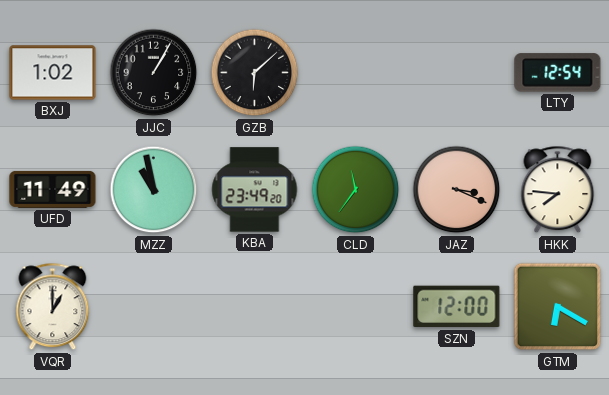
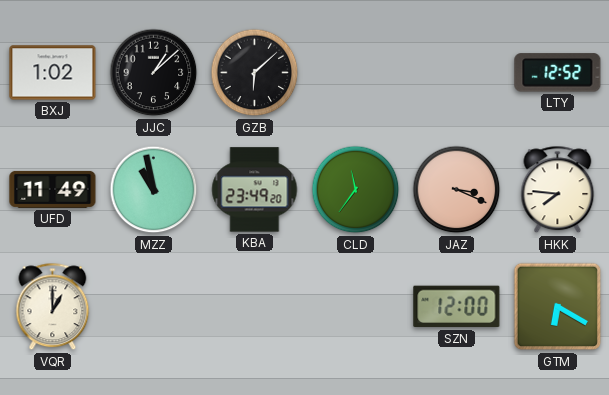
JJC: 1:05 -> 1:08
LTY: 12:54 -> 12:52
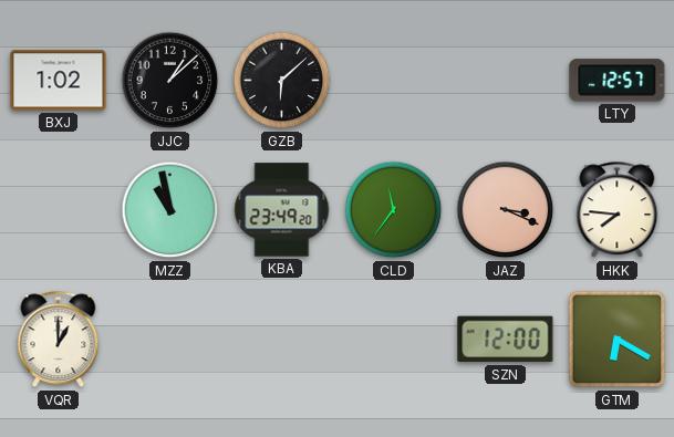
LTY: 12:52 -> 12:57
UFD: 11:49 -> none
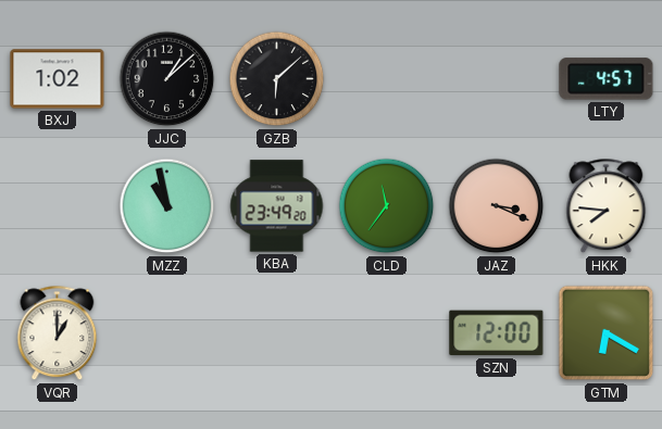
LTY: 12:57 -> 4:57
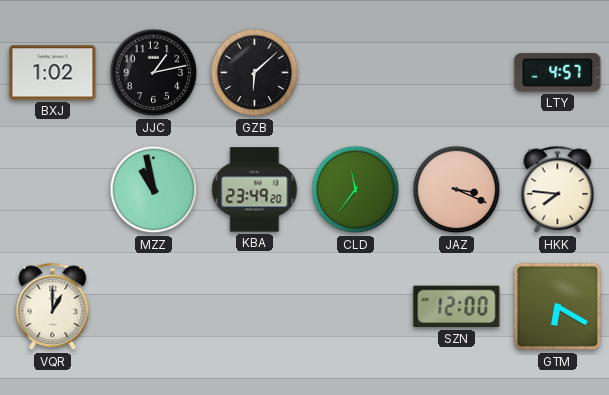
JJC: 1:08 -> 1:13
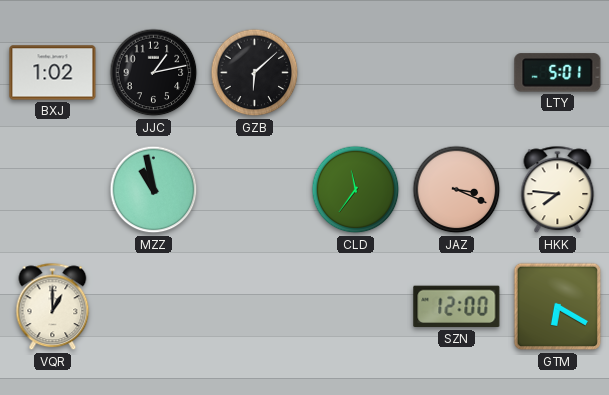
LTY: 4:57 -> 5:01
KBA: 23:49 -> none
